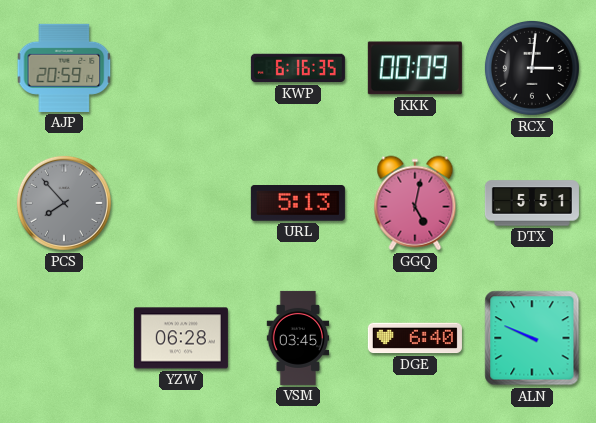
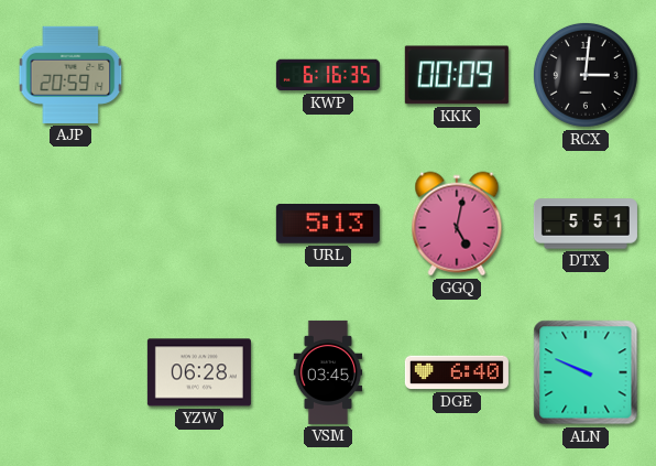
PCS: 7:53 -> none
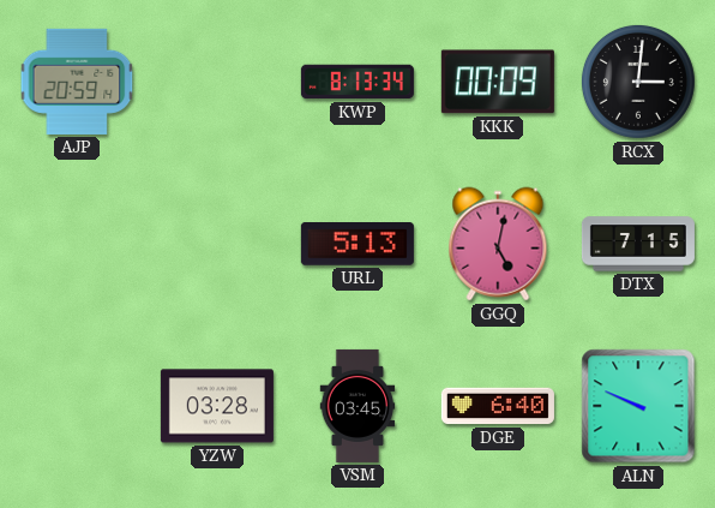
KWP: 6:16 -> 8:13
DTX: 5:51 -> 7:15
YZW: 06:28 -> 03:28
